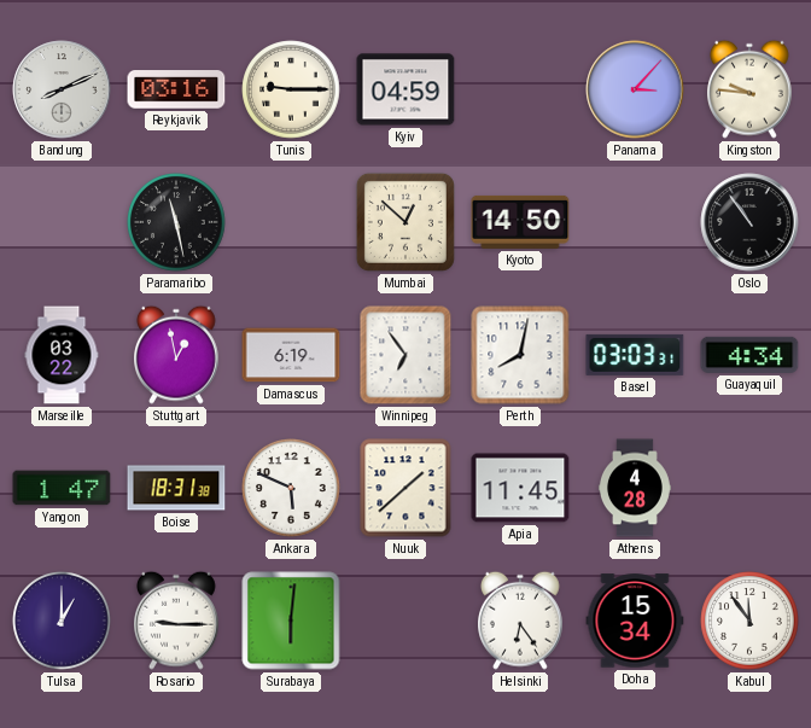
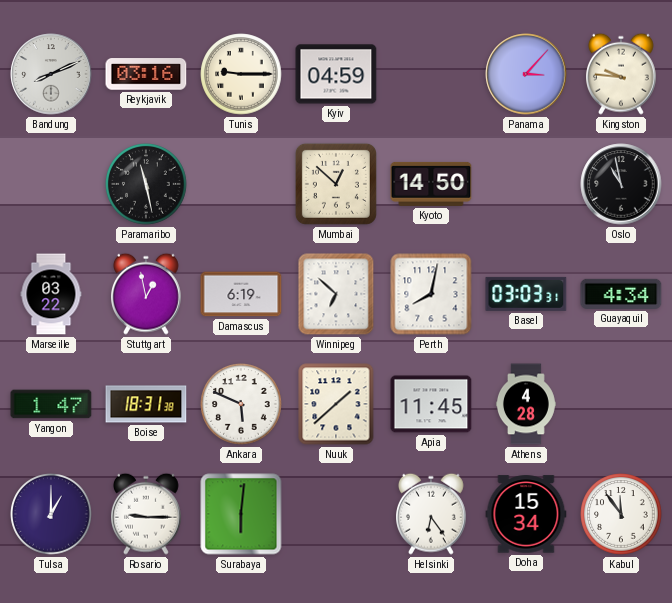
Oslo: 10:54 -> 10:58
Winnipeg: 6:54 -> 6:52
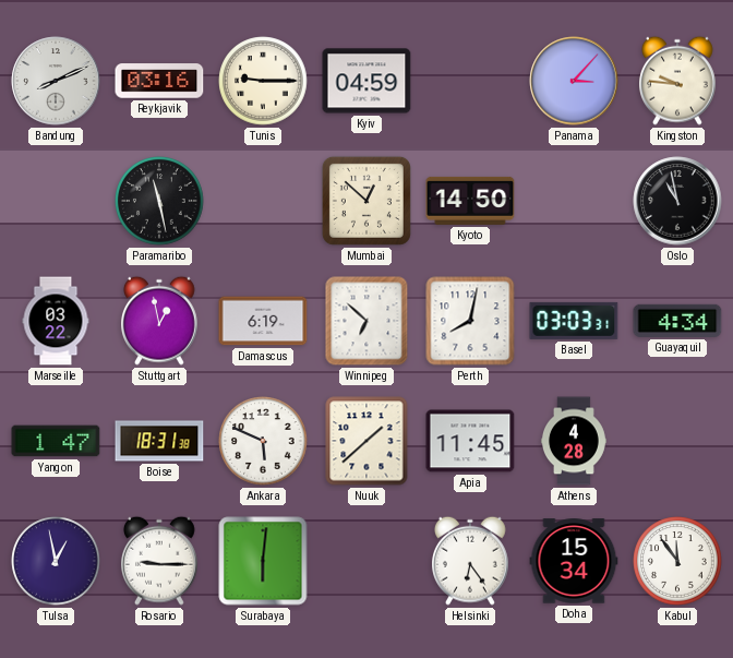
Tulsa: 1:00 -> 12:58
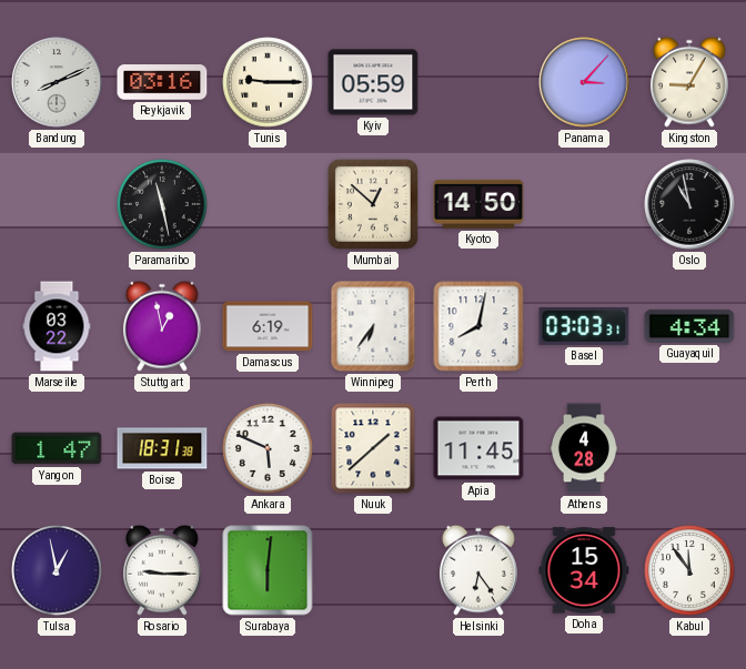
Kyiv: 04:59 -> 05:59
Kingston: 9:46 -> 9:05
Winnipeg: 6:52 -> 6:36
